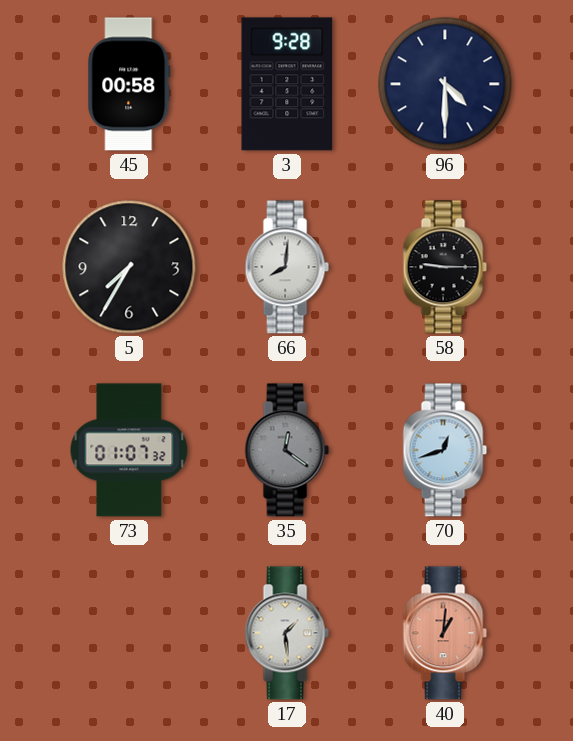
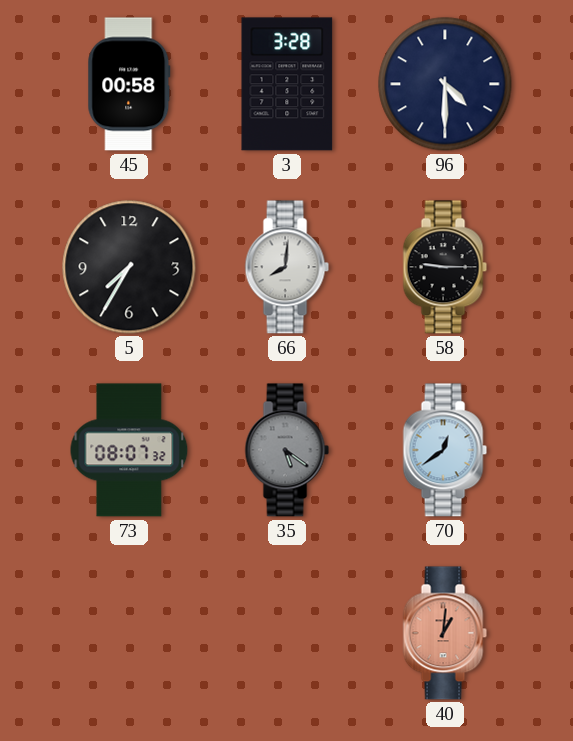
3: 9:28 -> 3:28
73: 01:07 -> 08:07
35: 12:21 -> 5:21
70: 12:42 -> 12:39
17: 1:29 -> none
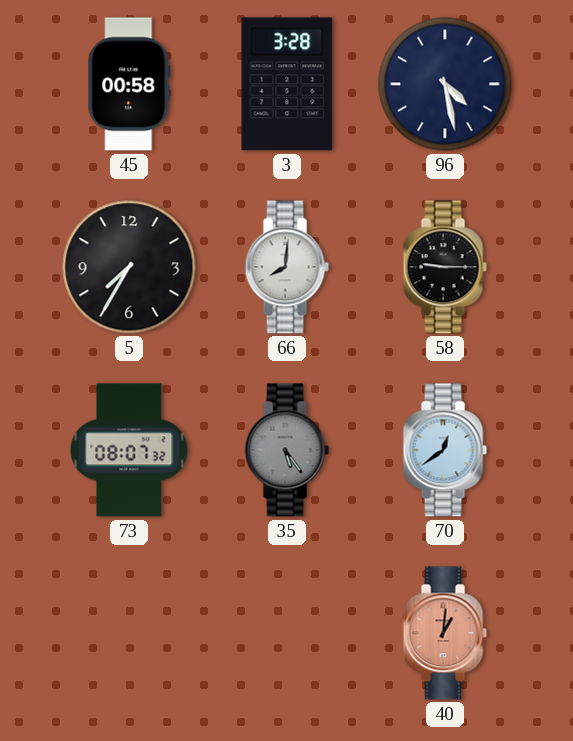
96: 4:30 -> 4:28
35: 5:21 -> 5:24
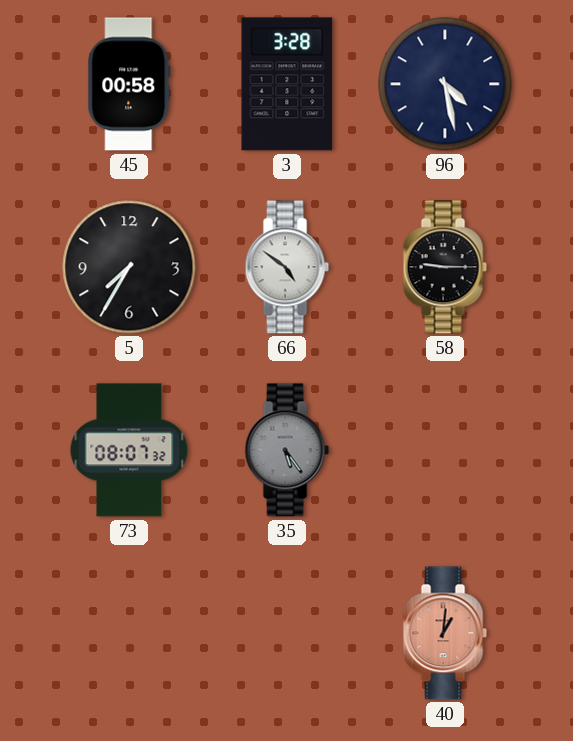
66: 8:01 -> 4:51
70: 12:39 -> none
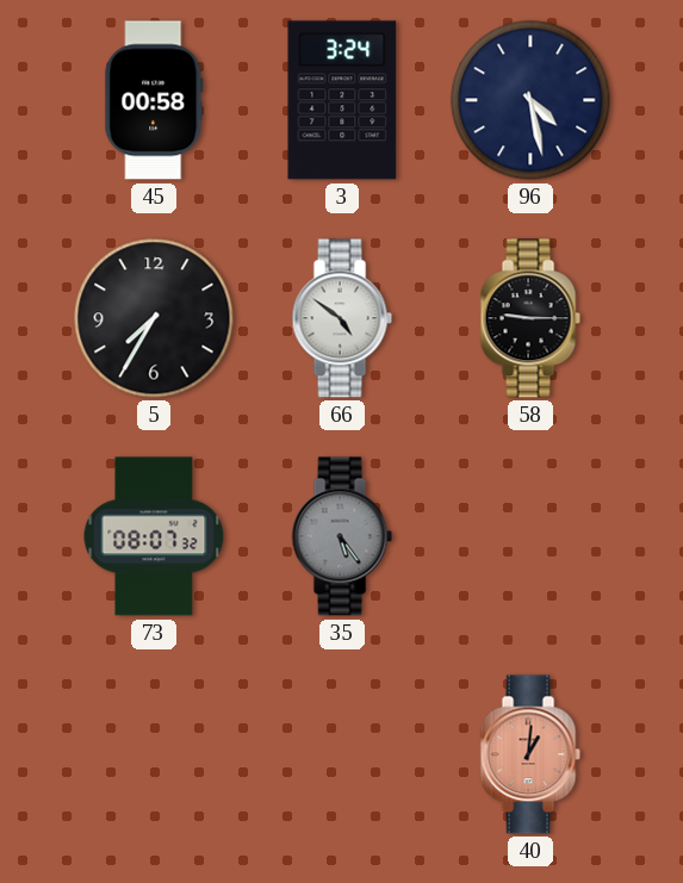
3: 3:28 -> 3:24
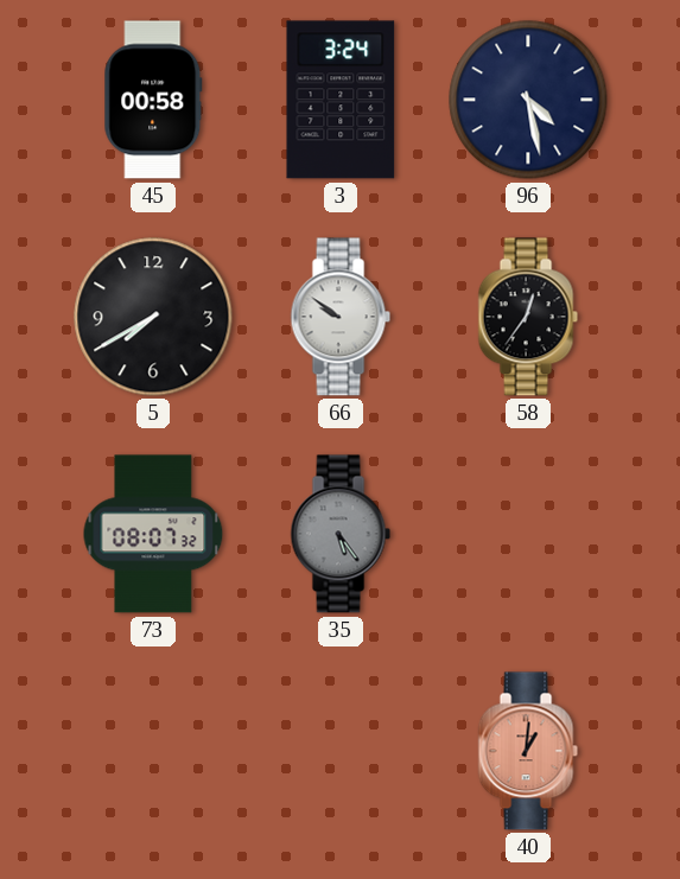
5: 7:35 -> 7:40
66: 4:51 -> 9:51
58: 9:15 -> 12:36
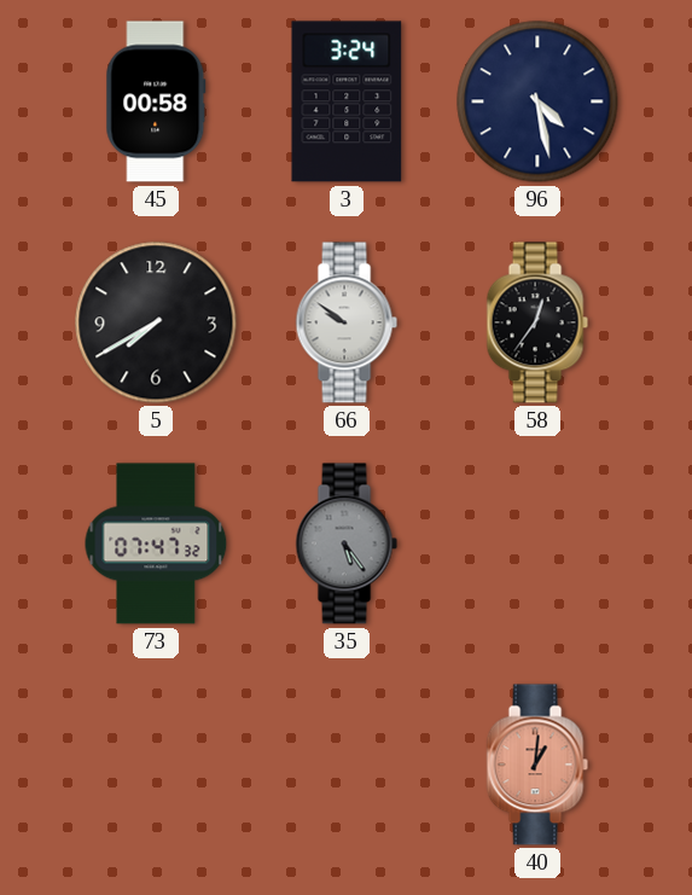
73: 08:07 -> 07:47
